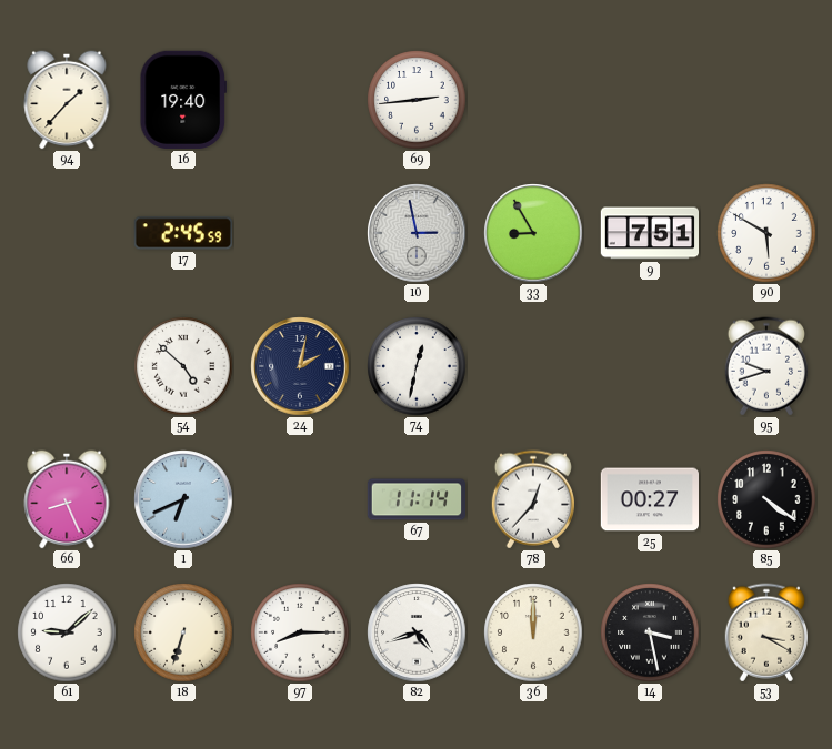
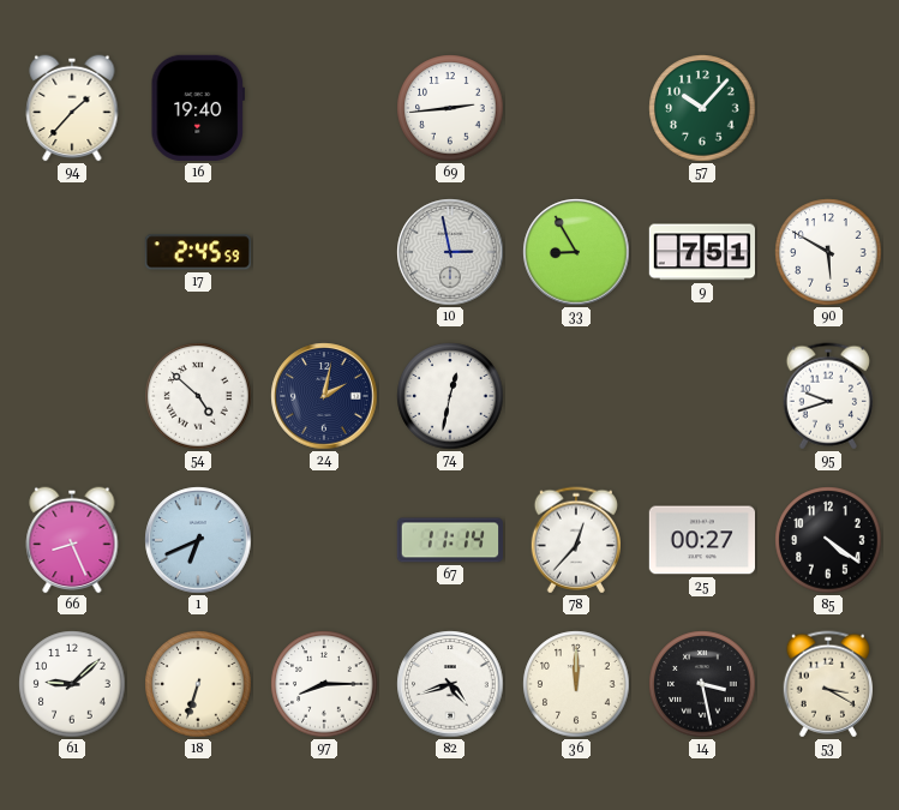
57: none -> 10:07
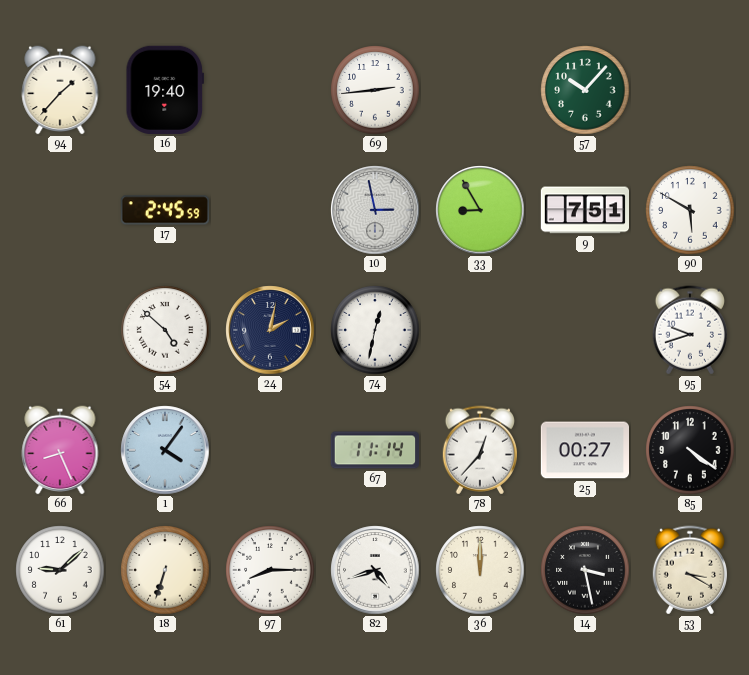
1: 6:41 -> 4:06
